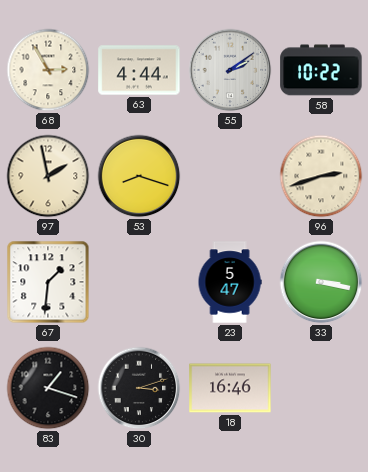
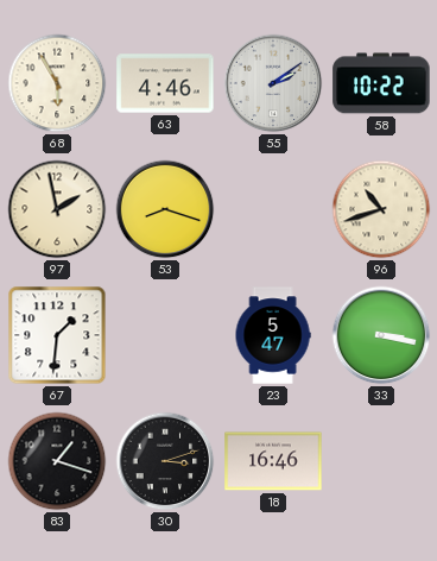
68: 2:55 -> 5:55
63: 4:44 -> 4:46
96: 2:42 -> 10:42
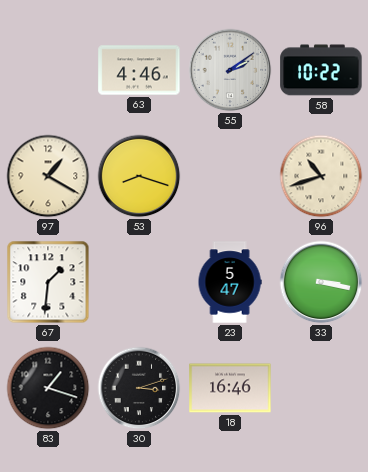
68: 5:55 -> none
97: 1:58 -> 1:20
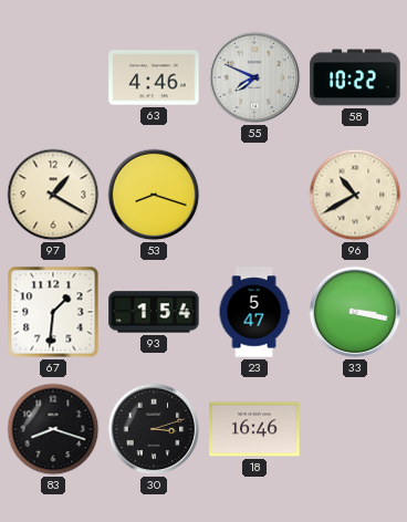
55: 2:09 -> 7:49
96: 10:42 -> 10:40
93: none -> 1:54
83: 1:18 -> 8:18
